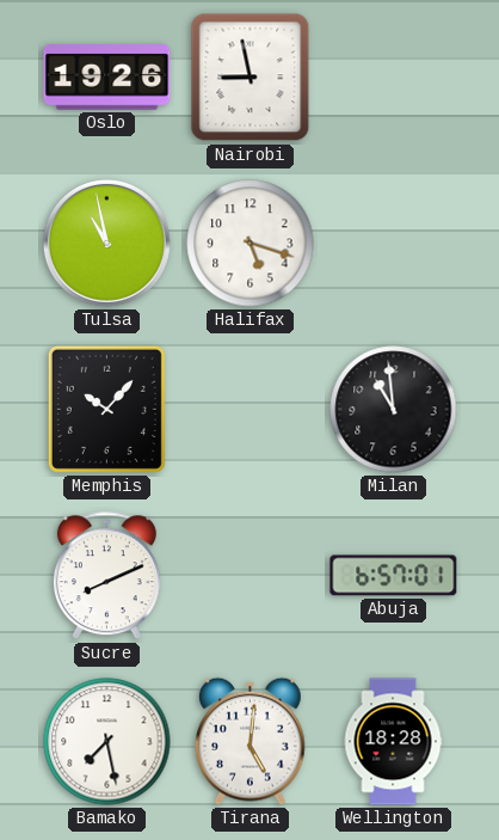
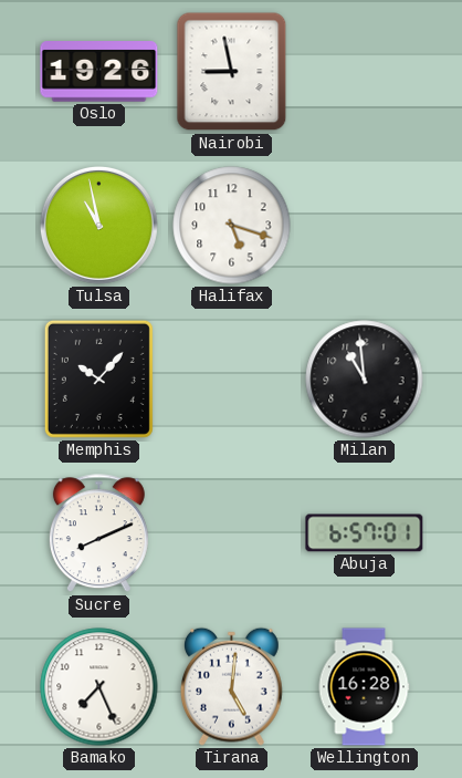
Bamako: 7:28 -> 7:26
Wellington: 18:28 -> 16:28
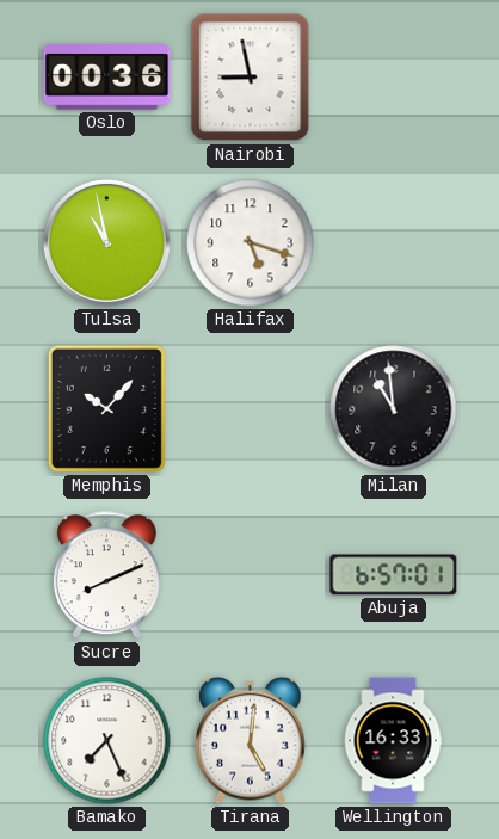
Oslo: 19:26 -> 00:36
Wellington: 16:28 -> 16:33
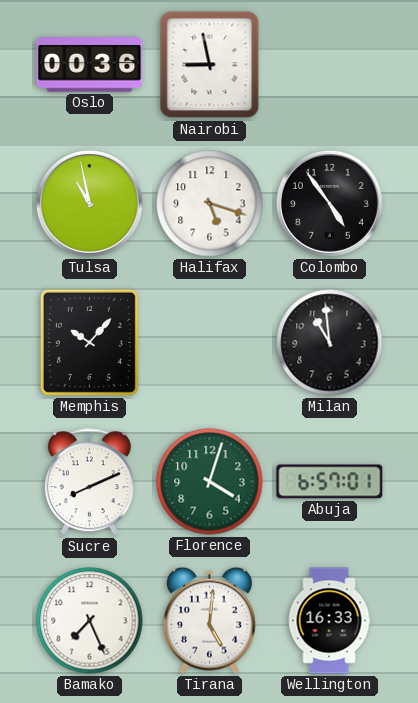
Colombo: none -> 4:54
Florence: none -> 4:03
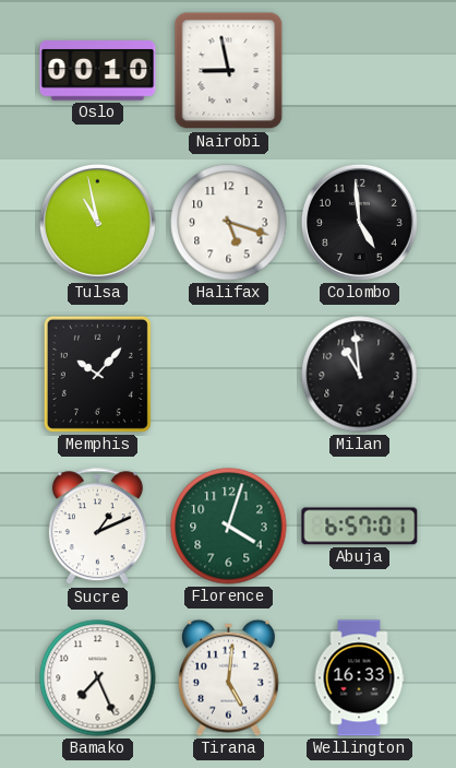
Oslo: 00:36 -> 00:10
Colombo: 4:54 -> 4:59
Sucre: 8:11 -> 1:11
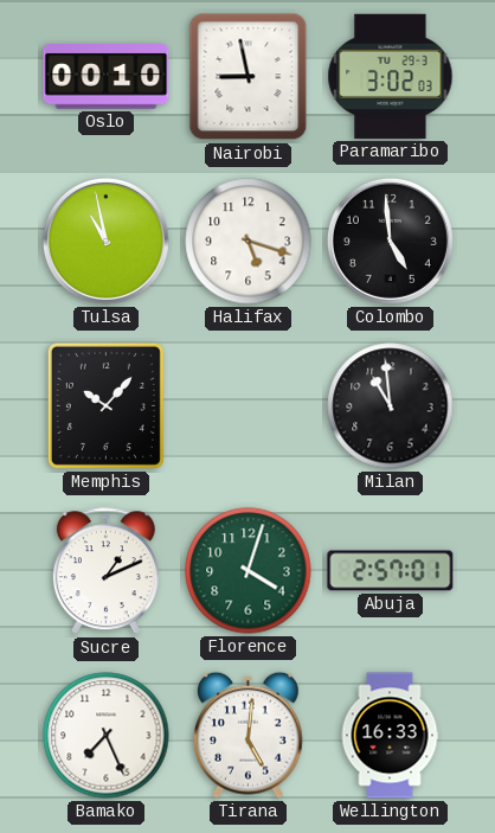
Paramaribo: none -> 3:02
Abuja: 6:57 -> 2:57
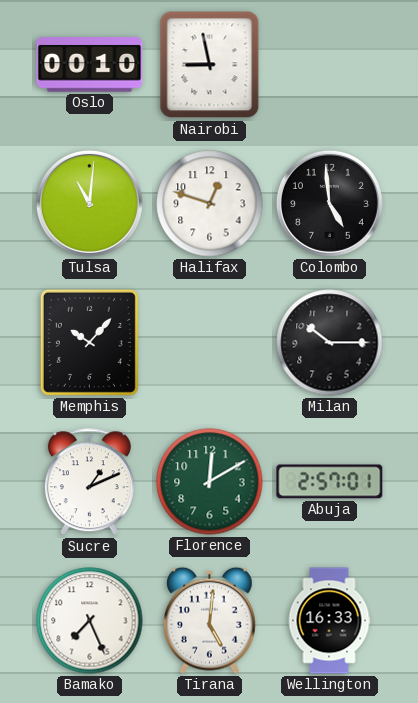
Paramaribo: 3:02 -> none
Tulsa: 10:58 -> 11:01
Halifax: 5:18 -> 12:48
Milan: 10:59 -> 10:15
Florence: 4:03 -> 12:10
